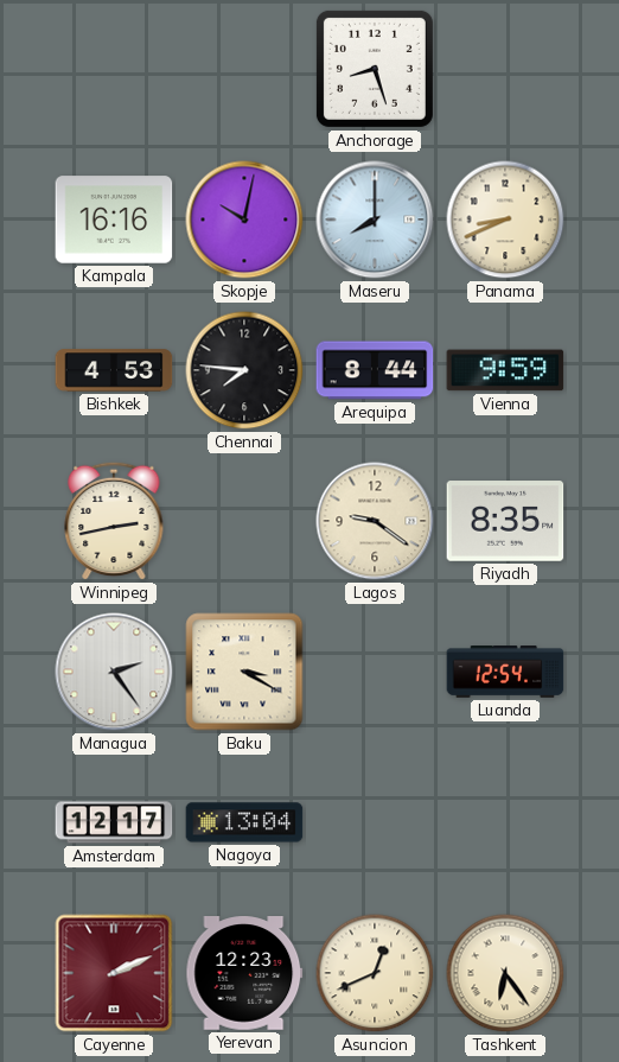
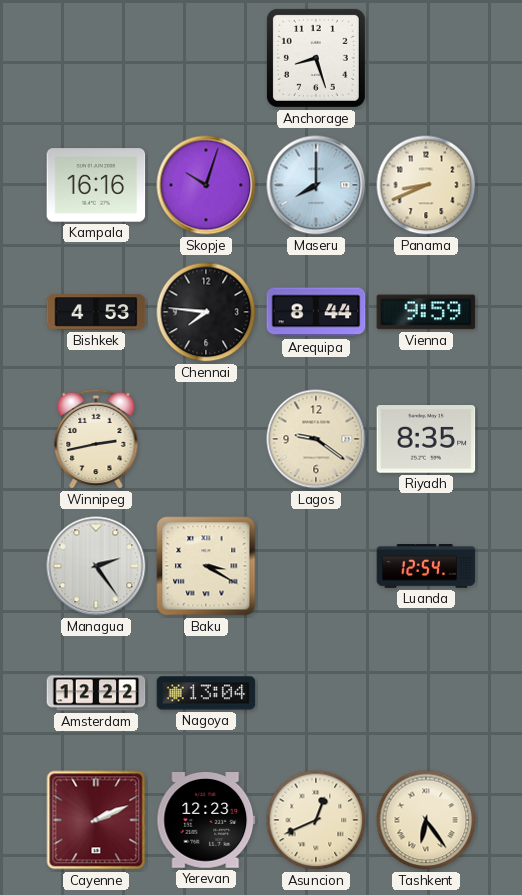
Skopje: 10:02 -> 10:03
Amsterdam: 12:17 -> 12:22
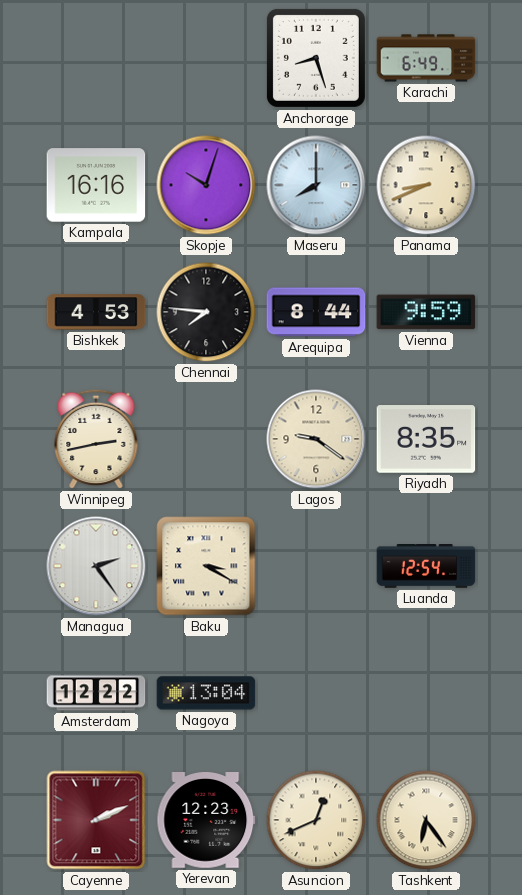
Karachi: none -> 6:49
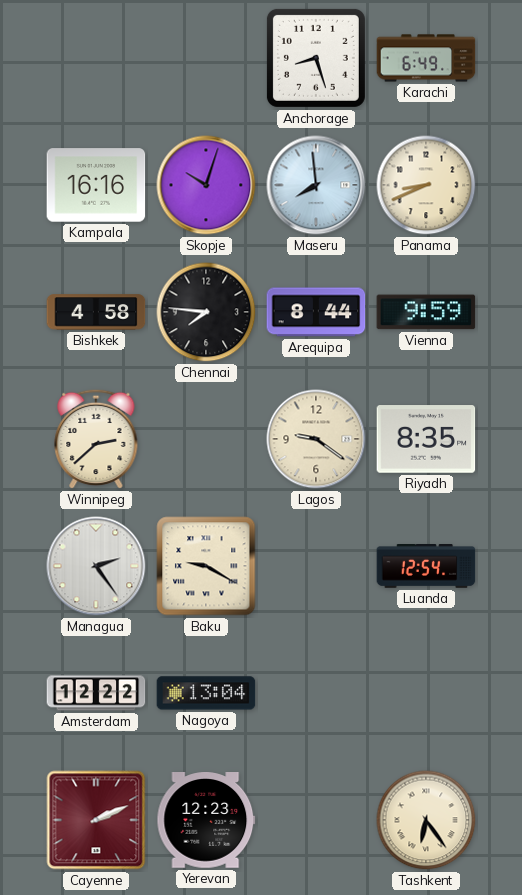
Maseru: 8:00 -> 7:59
Bishkek: 4:53 -> 4:58
Winnipeg: 2:43 -> 2:38
Baku: 3:20 -> 9:20
Asuncion: 12:41 -> none
